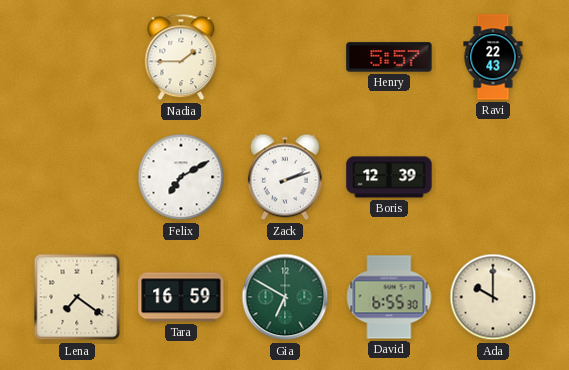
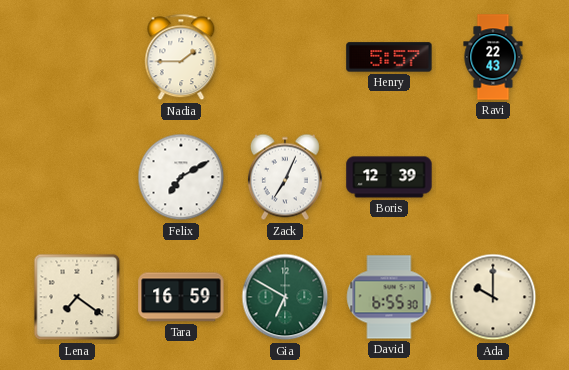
Zack: 2:12 -> 7:04
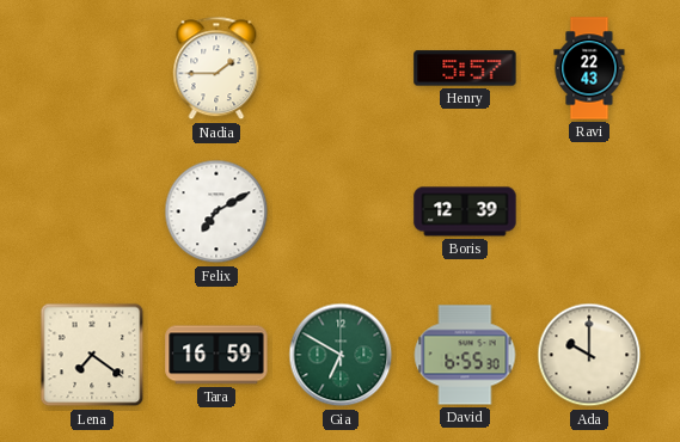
Zack: 7:04 -> none
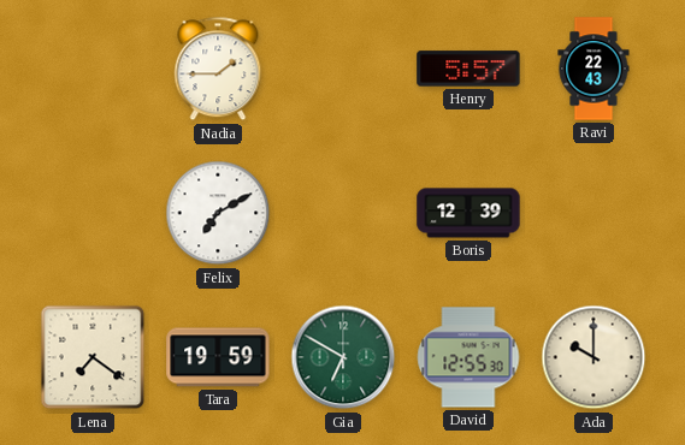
Tara: 16:59 -> 19:59
David: 6:55 -> 12:55
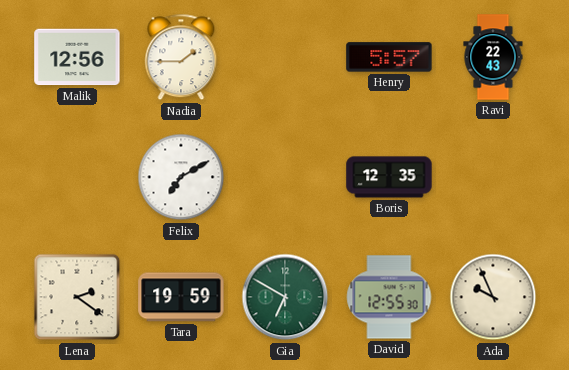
Malik: none -> 12:56
Boris: 12:39 -> 12:35
Lena: 7:21 -> 2:21
Ada: 10:00 -> 9:56
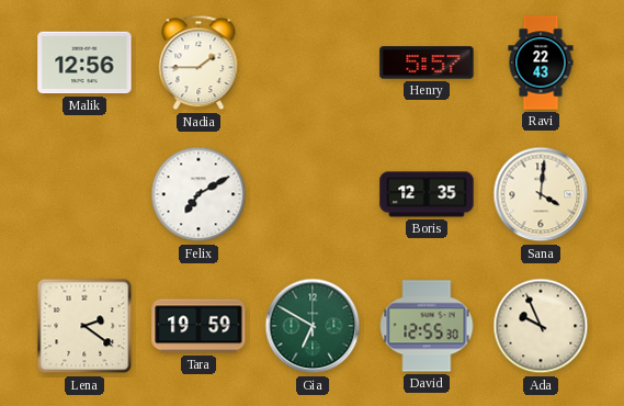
Sana: none -> 4:01
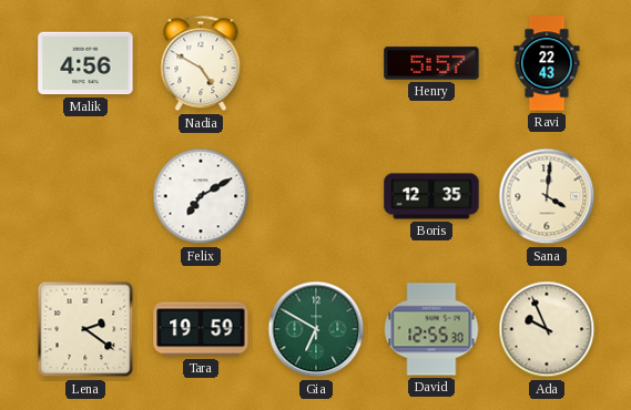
Malik: 12:56 -> 4:56
Nadia: 1:45 -> 4:50
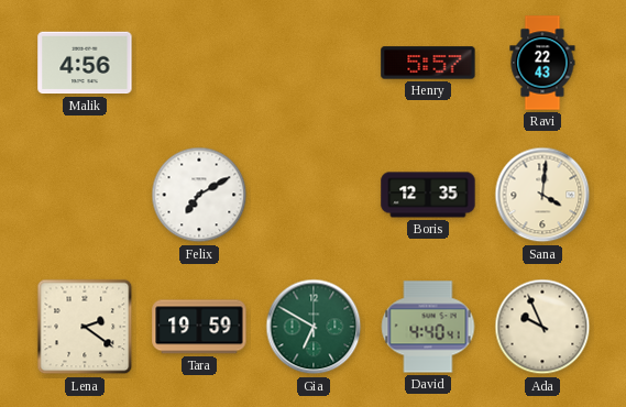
Nadia: 4:50 -> none
David: 12:55 -> 4:40
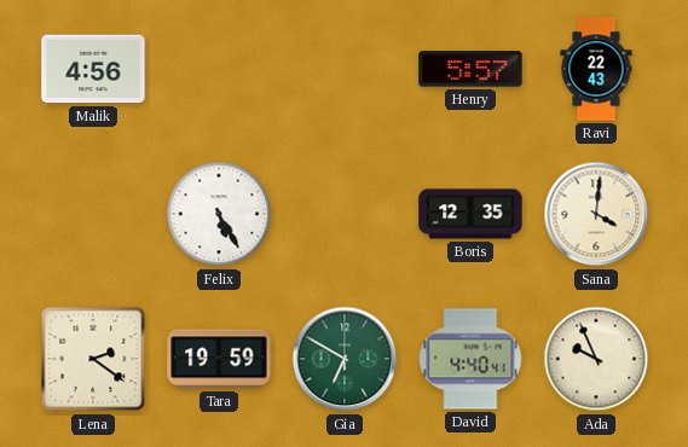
Felix: 7:10 -> 5:25
